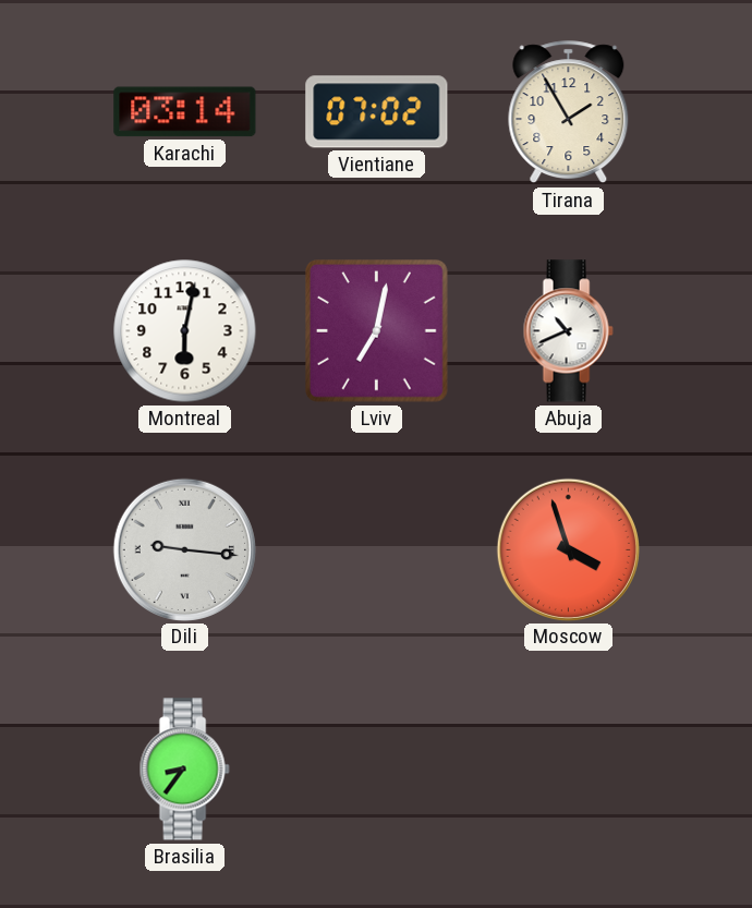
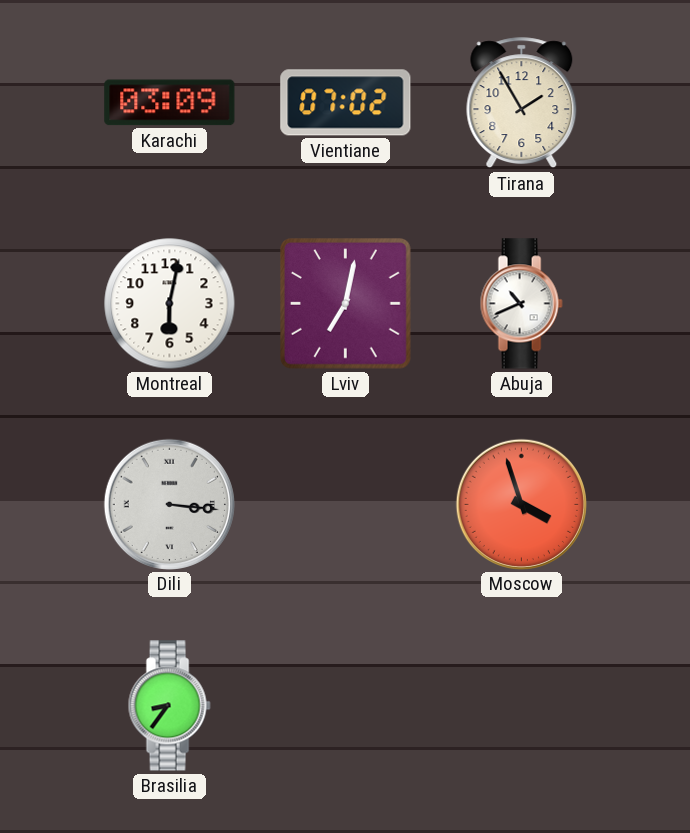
Karachi: 03:14 -> 03:09
Dili: 9:16 -> 3:16
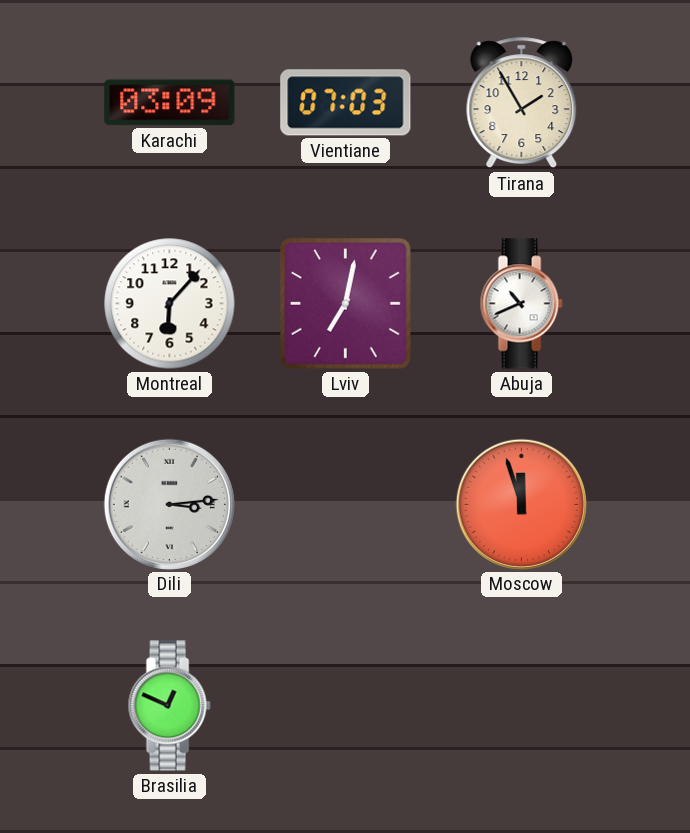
Vientiane: 07:02 -> 07:03
Montreal: 6:02 -> 6:07
Dili: 3:16 -> 3:14
Moscow: 3:57 -> 11:57
Brasilia: 8:36 -> 12:49
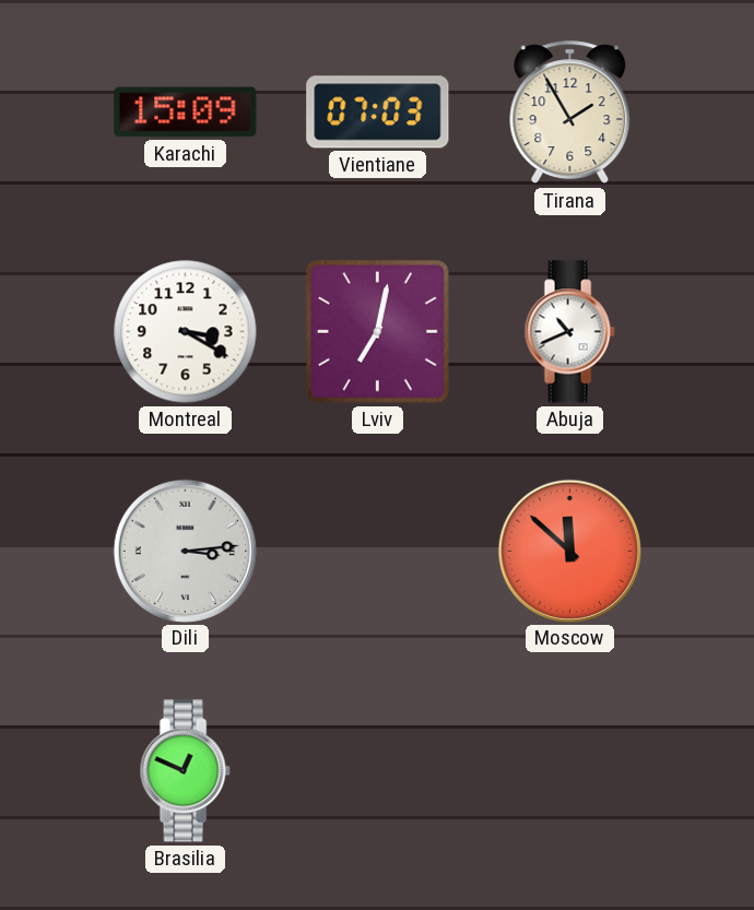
Karachi: 03:09 -> 15:09
Montreal: 6:07 -> 3:20
Moscow: 11:57 -> 11:52
